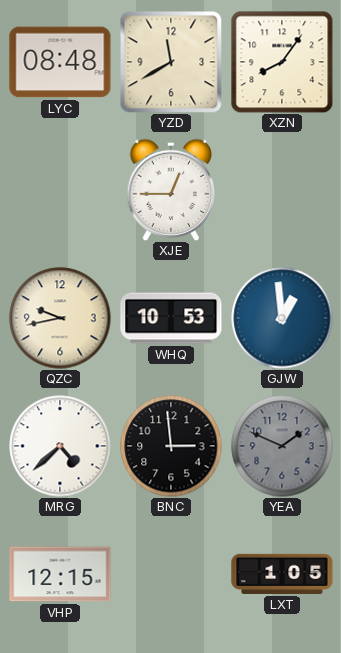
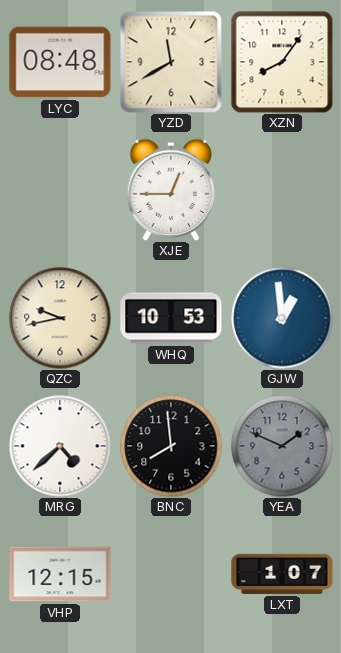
BNC: 2:59 -> 7:59
LXT: 1:05 -> 1:07
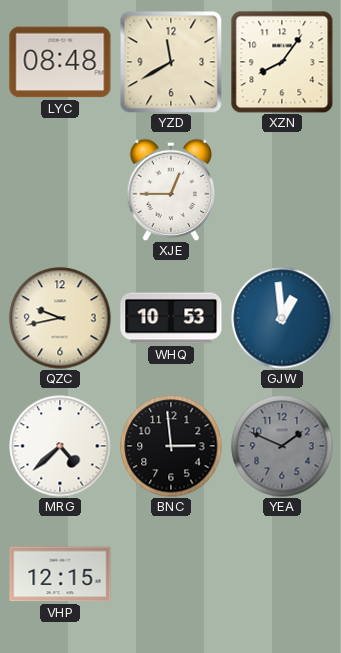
BNC: 7:59 -> 2:59
LXT: 1:07 -> none
